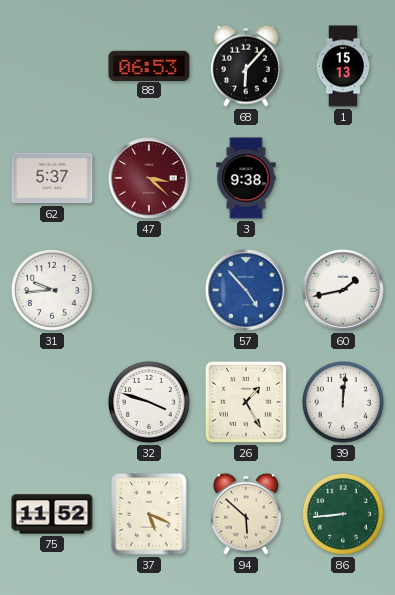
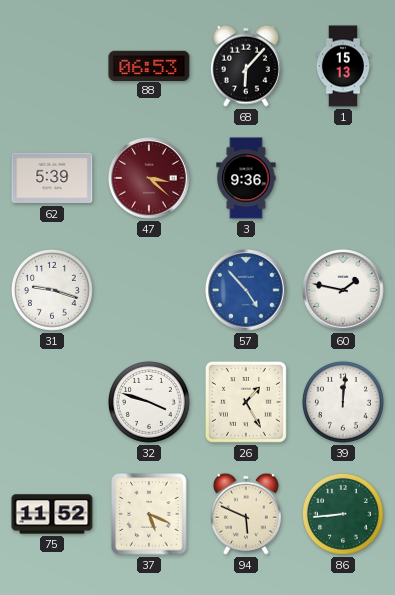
62: 5:37 -> 5:39
3: 9:38 -> 9:36
31: 9:44 -> 9:18
60: 1:43 -> 1:47
94: 5:52 -> 5:49
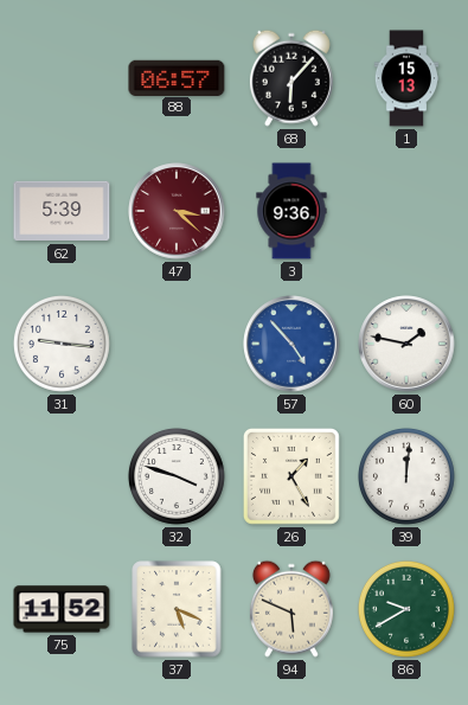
88: 06:53 -> 06:57
31: 9:18 -> 9:16
86: 8:44 -> 9:40
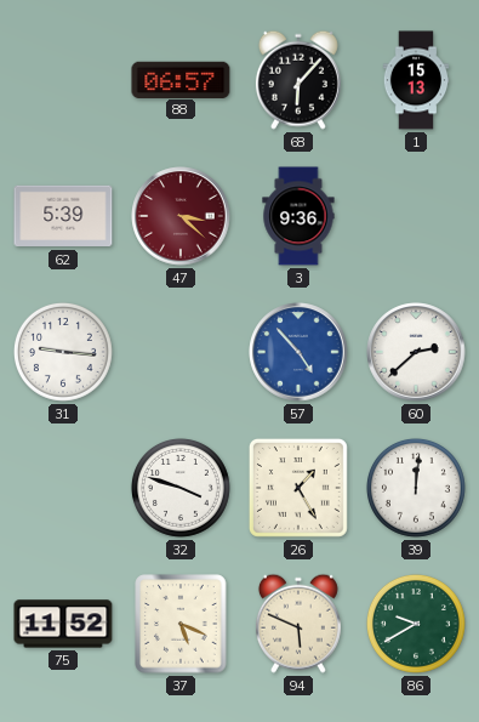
60: 1:47 -> 2:38
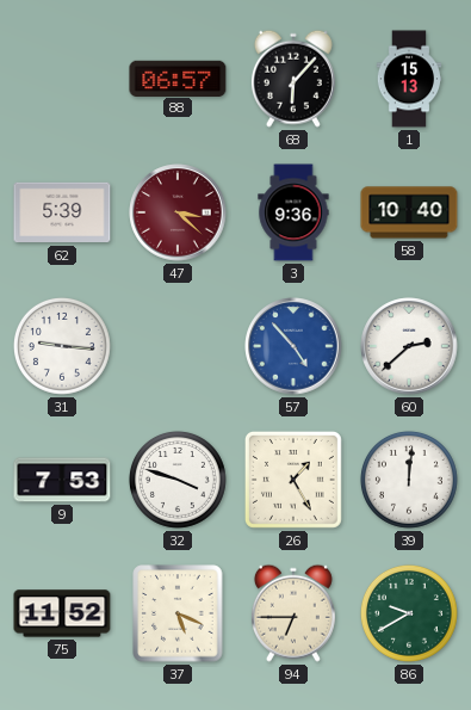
58: none -> 10:40
9: none -> 7:53
94: 5:49 -> 6:45
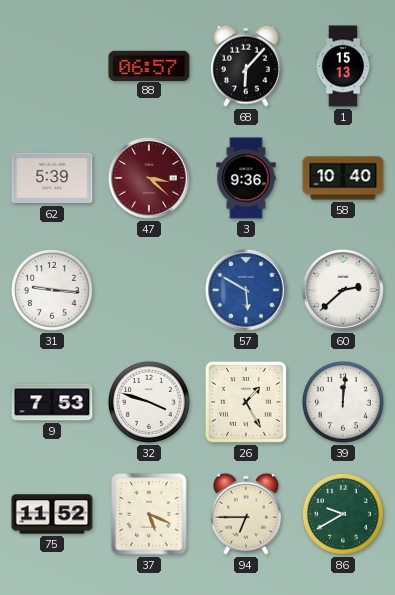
57: 4:53 -> 5:50
